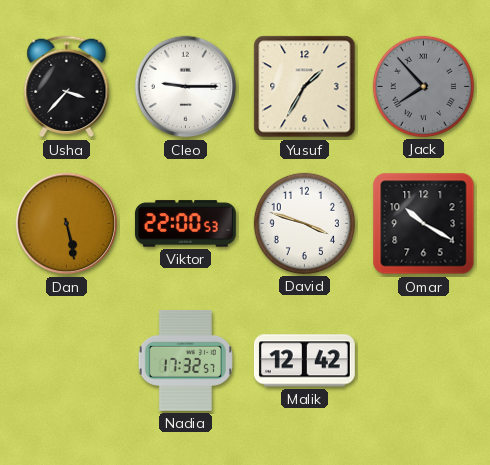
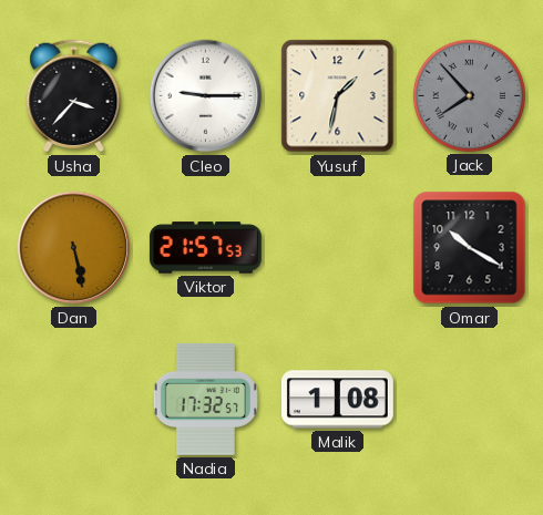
Yusuf: 1:35 -> 1:32
Viktor: 22:00 -> 21:57
David: 3:48 -> none
Malik: 12:42 -> 1:08
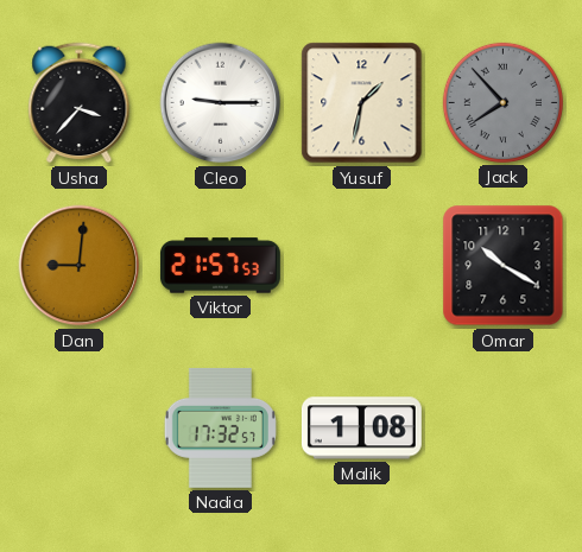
Dan: 5:28 -> 9:01
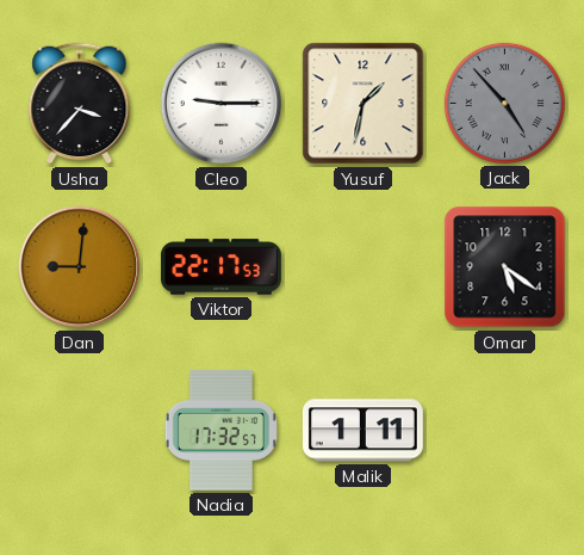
Jack: 7:53 -> 4:53
Viktor: 21:57 -> 22:17
Omar: 10:20 -> 5:21
Malik: 1:08 -> 1:11
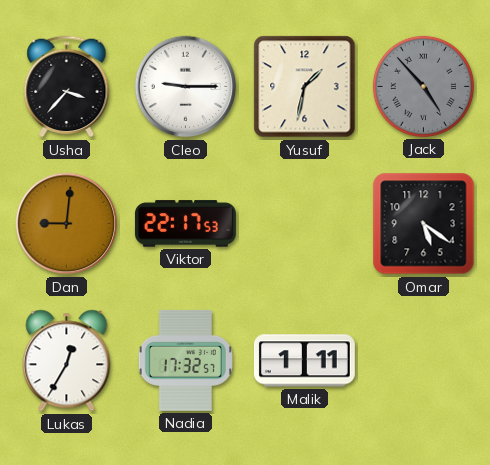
Lukas: none -> 12:35
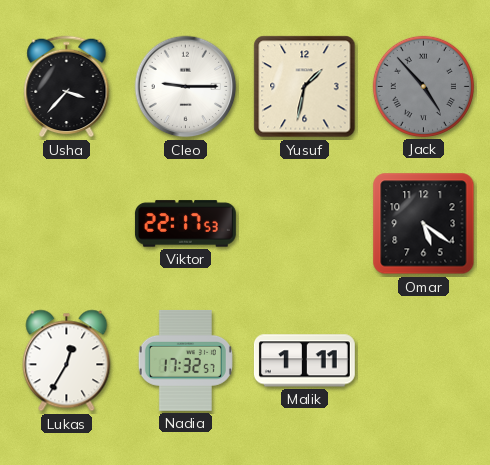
Dan: 9:01 -> none
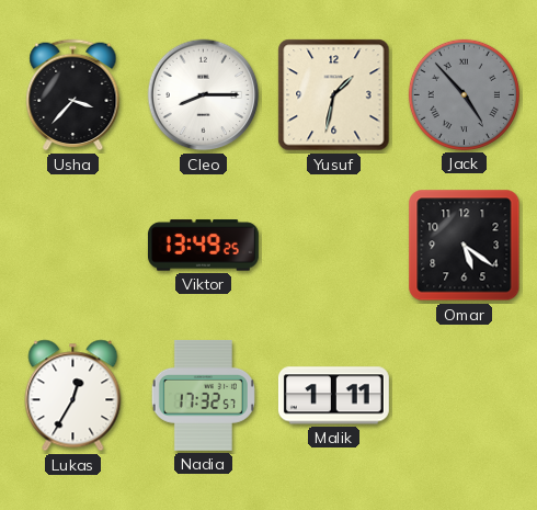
Cleo: 9:15 -> 8:15
Viktor: 22:17 -> 13:49
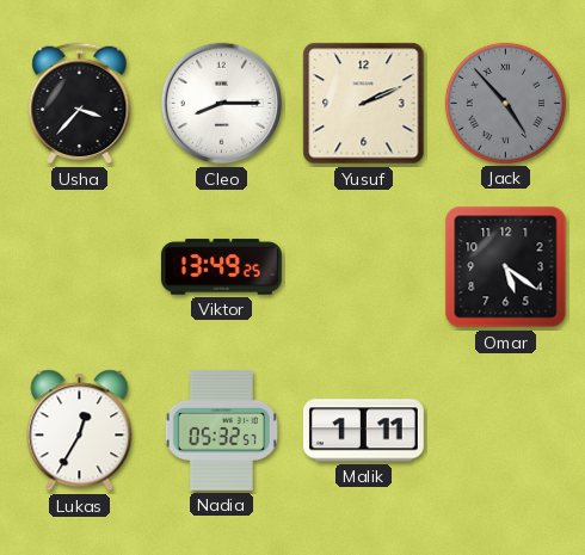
Yusuf: 1:32 -> 2:11
Nadia: 17:32 -> 05:32
